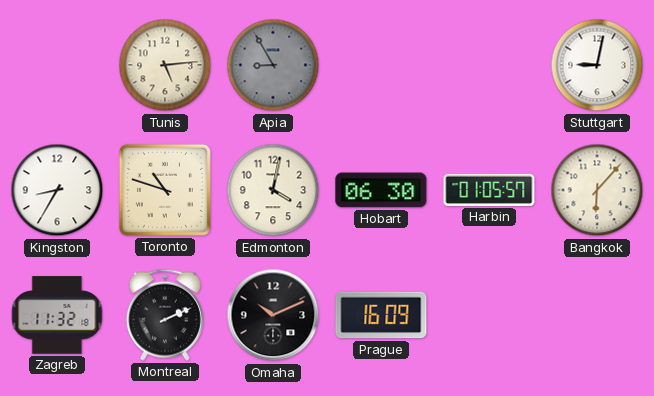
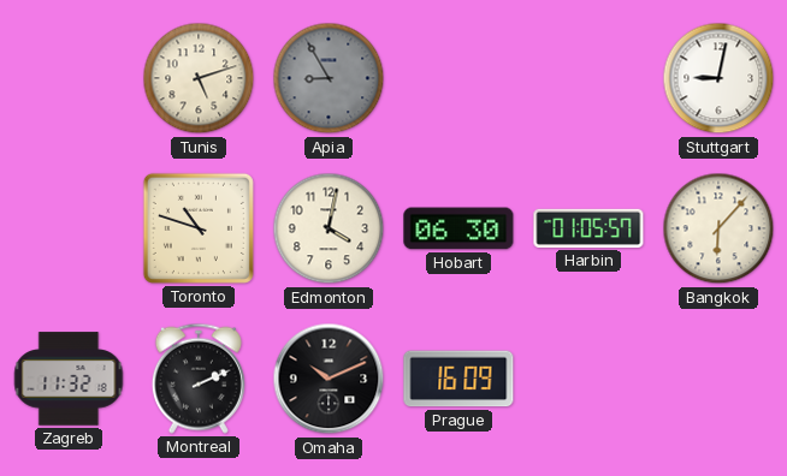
Tunis: 5:14 -> 5:12
Kingston: 8:35 -> none
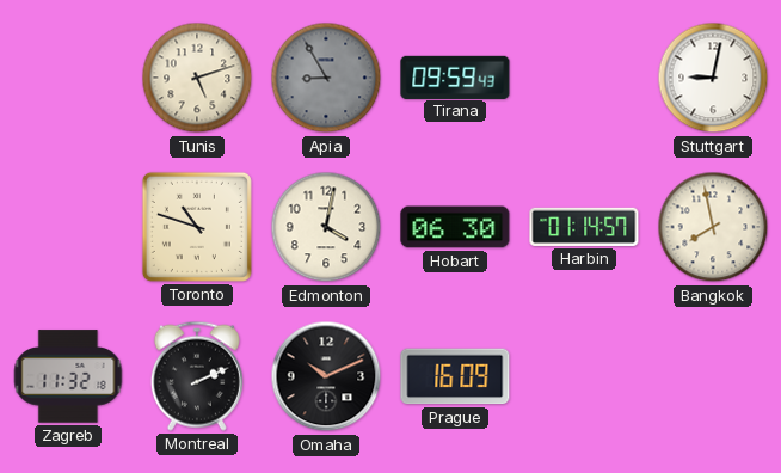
Tirana: none -> 09:59
Harbin: 01:05 -> 01:14
Bangkok: 6:07 -> 7:58
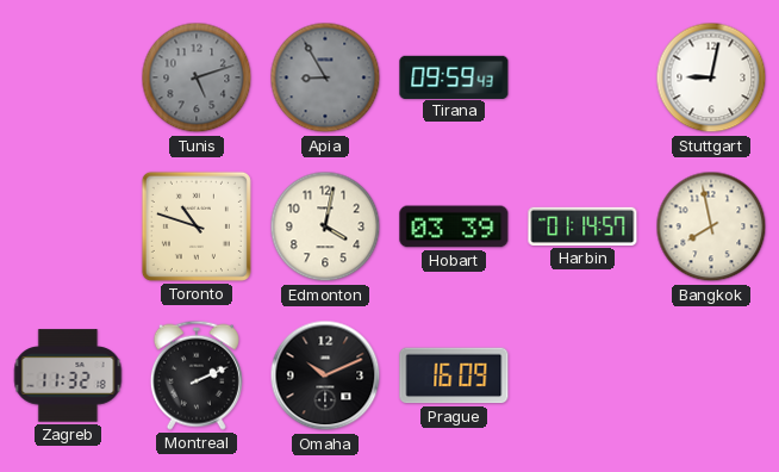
Tunis dial: cream -> grey
Hobart: 06:30 -> 03:39
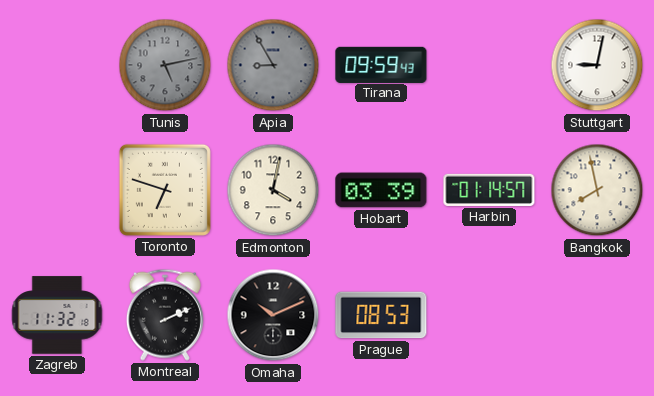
Tunis: 5:12 -> 5:13
Toronto: 10:48 -> 6:48
Prague: 16:09 -> 08:53
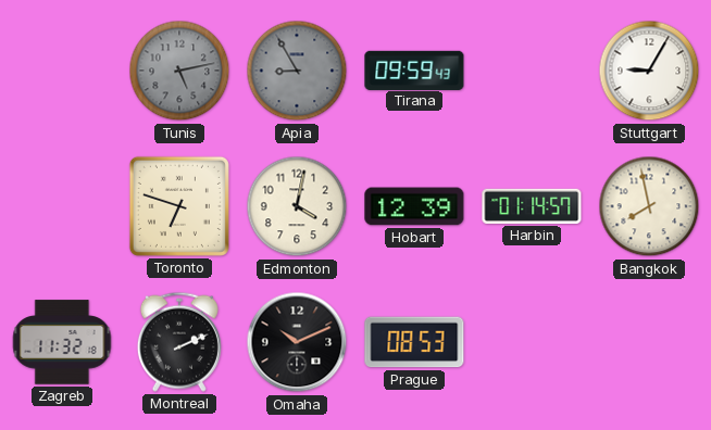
Stuttgart: 9:02 -> 9:05
Hobart: 03:39 -> 12:39
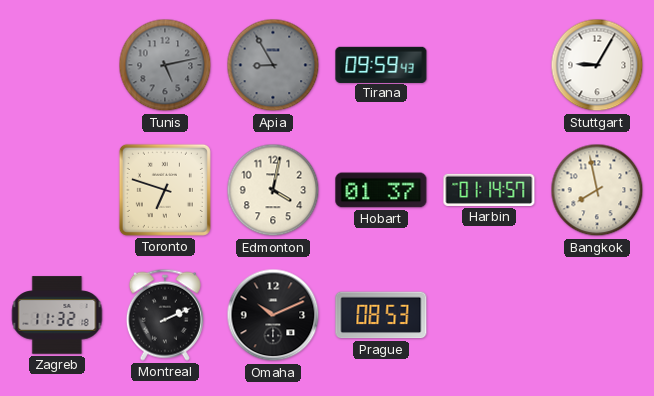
Hobart: 12:39 -> 01:37
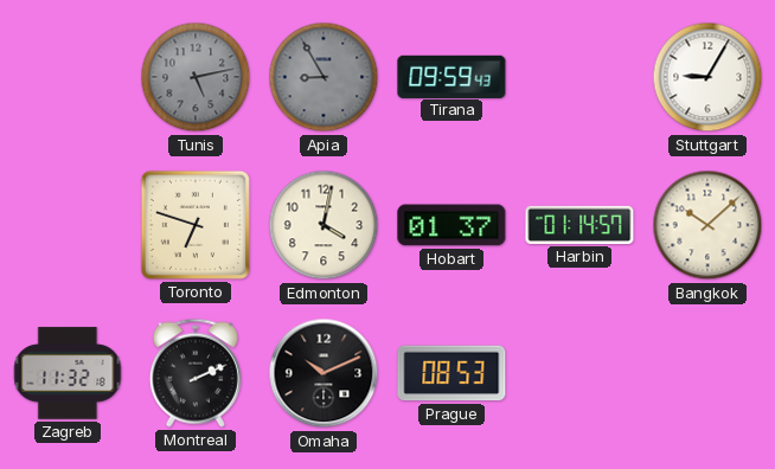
Bangkok: 7:58 -> 10:08
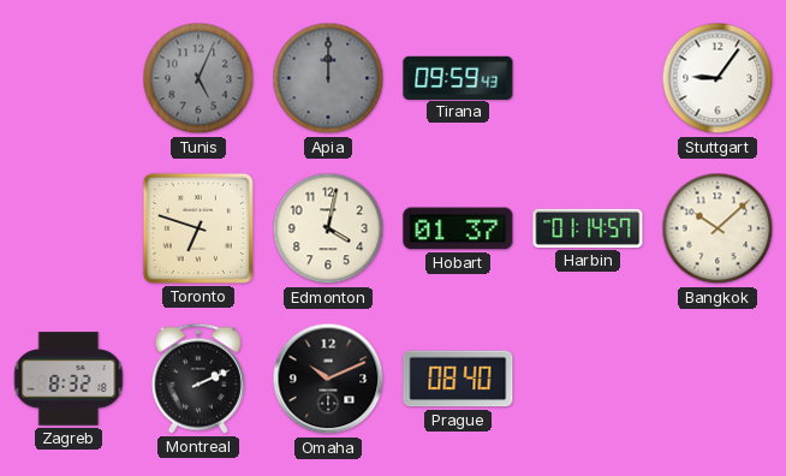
Tunis: 5:13 -> 5:04
Apia: 8:55 -> 12:00
Stuttgart: 9:05 -> 9:06
Zagreb: 11:32 -> 8:32
Prague: 08:53 -> 08:40
